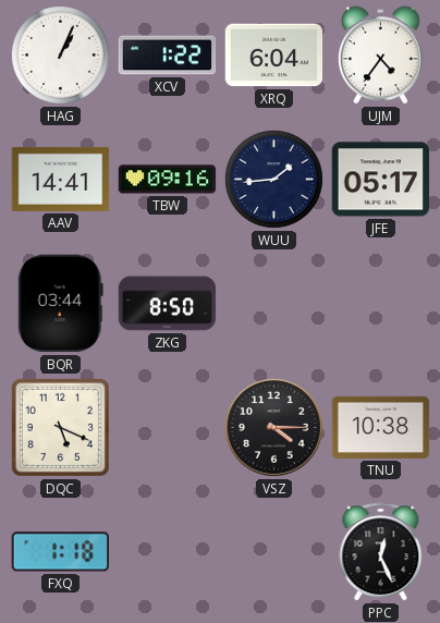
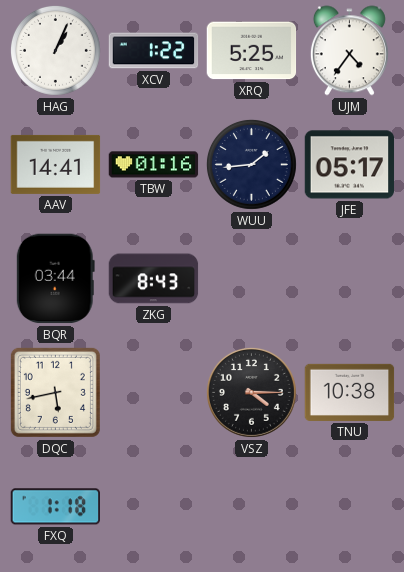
XRQ: 6:04 -> 5:25
TBW: 09:16 -> 01:16
ZKG: 8:50 -> 8:43
DQC: 5:19 -> 5:43
PPC: 12:26 -> none
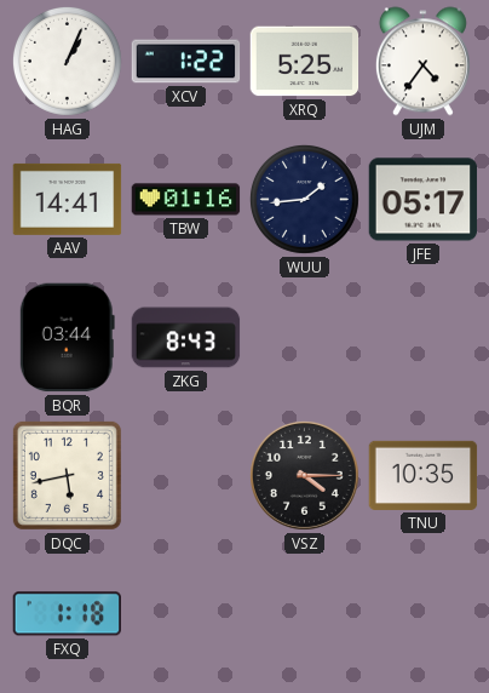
TNU: 10:38 -> 10:35
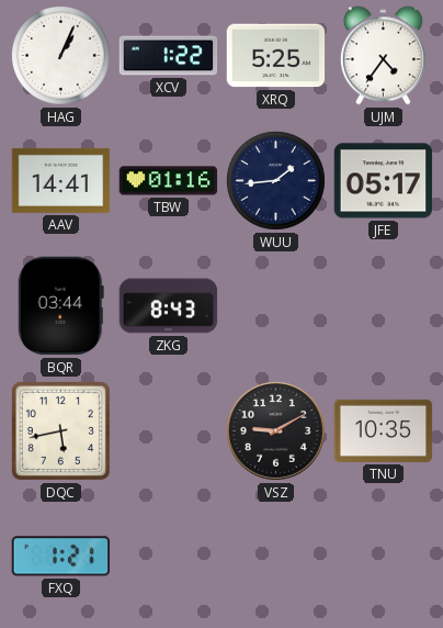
VSZ: 4:15 -> 9:10
FXQ: 1:18 -> 1:21
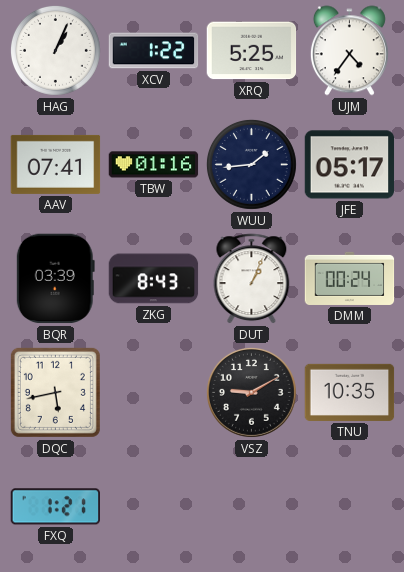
AAV: 14:41 -> 07:41
BQR: 03:44 -> 03:39
DUT: none -> 1:04
DMM: none -> 00:24
